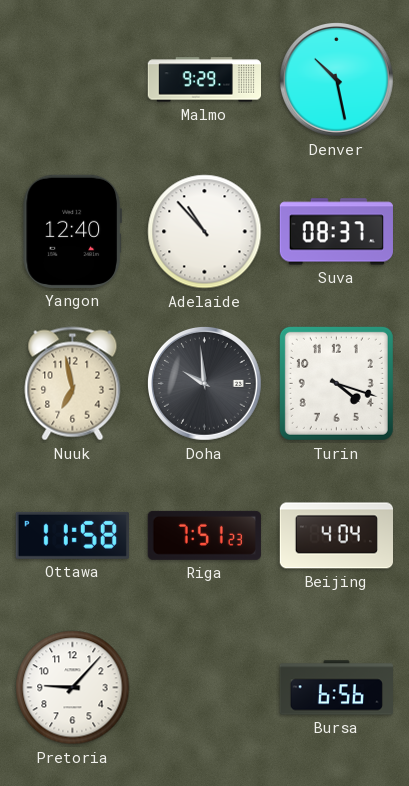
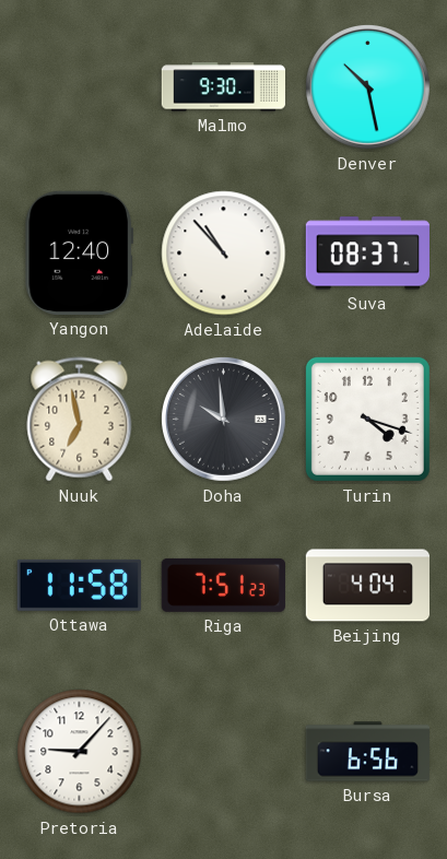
Malmo: 9:29 -> 9:30
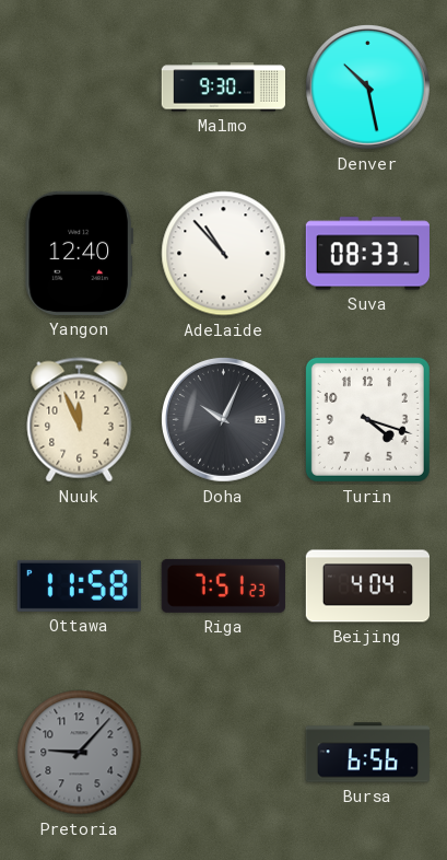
Suva: 08:37 -> 08:33
Nuuk: 6:58 -> 11:56
Doha: 9:59 -> 10:04
Pretoria dial: white -> grey
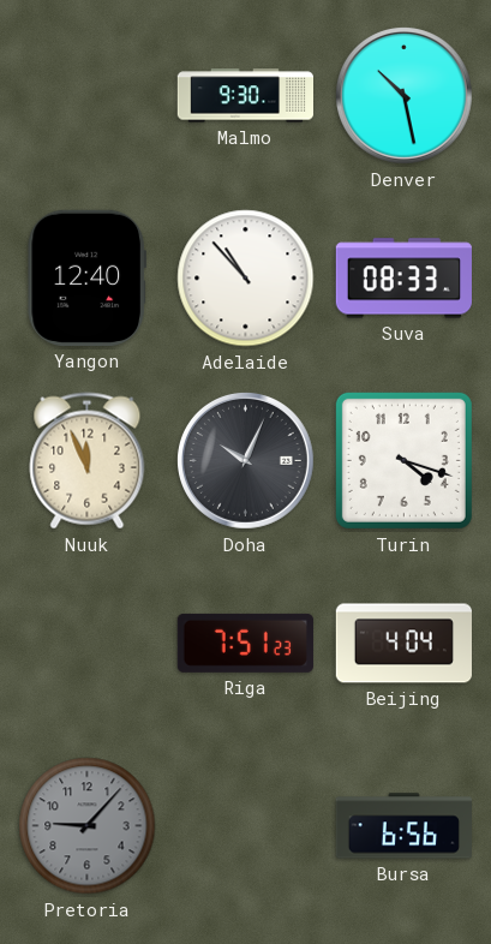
Ottawa: 11:58 -> none
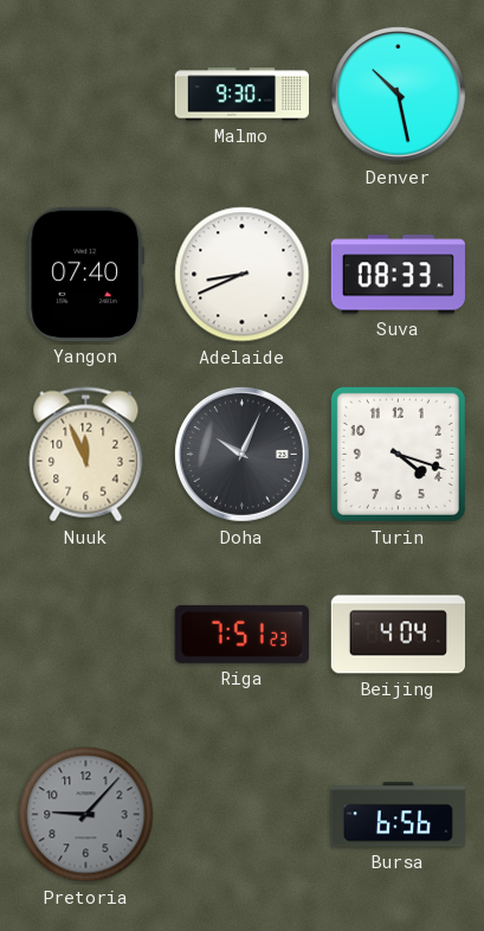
Yangon: 12:40 -> 07:40
Adelaide: 10:53 -> 8:41
